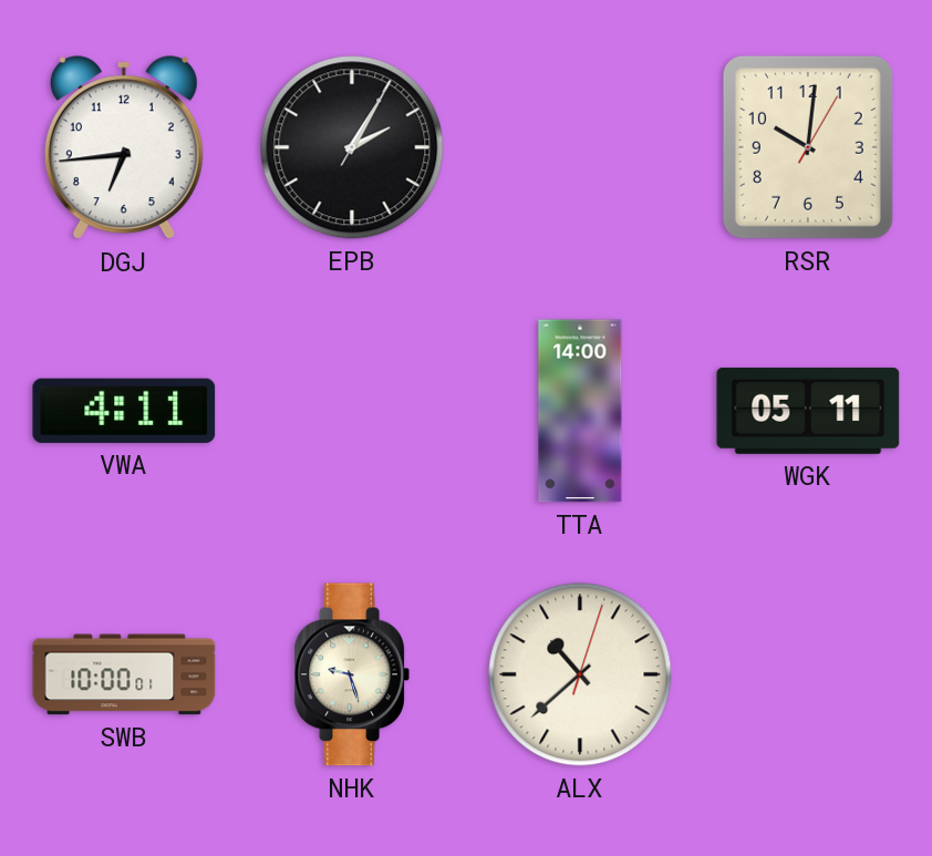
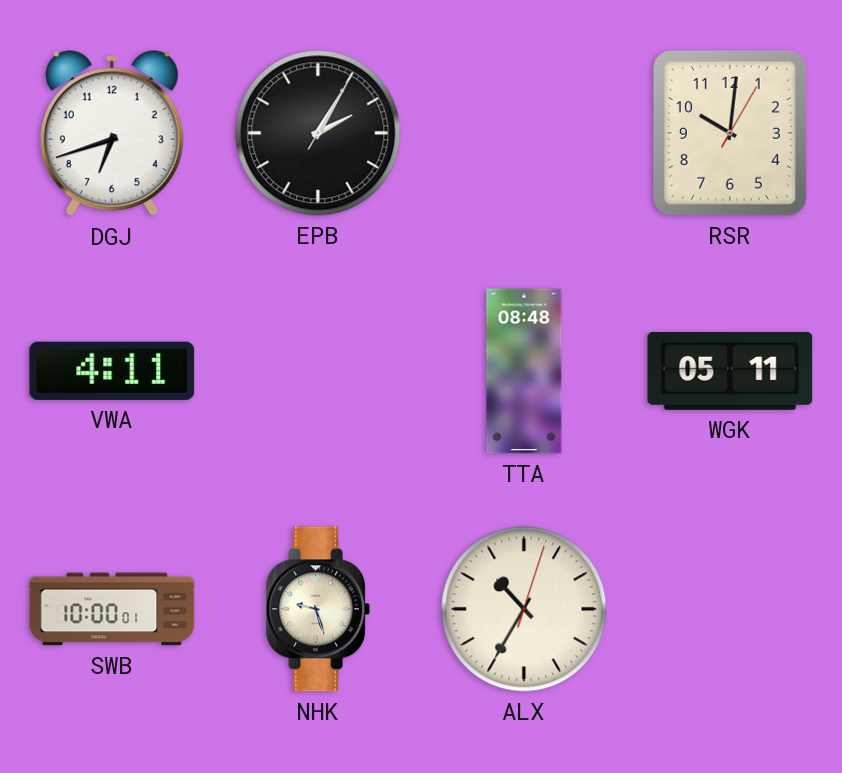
DGJ: 6:44 -> 6:42
TTA: 14:00 -> 08:48
ALX: 10:38 -> 10:35
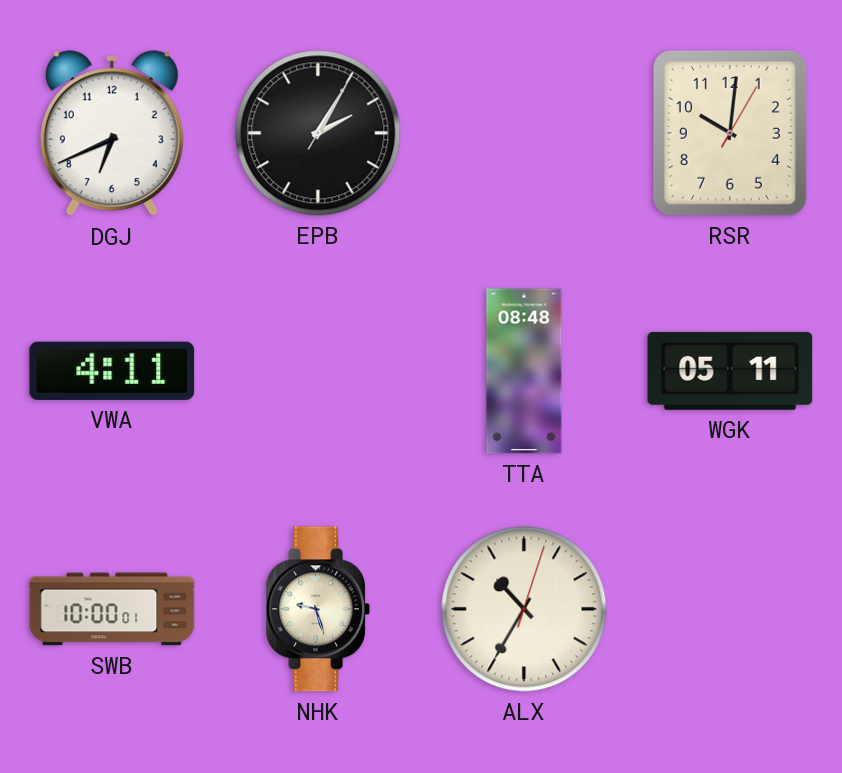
DGJ: 6:42 -> 6:41
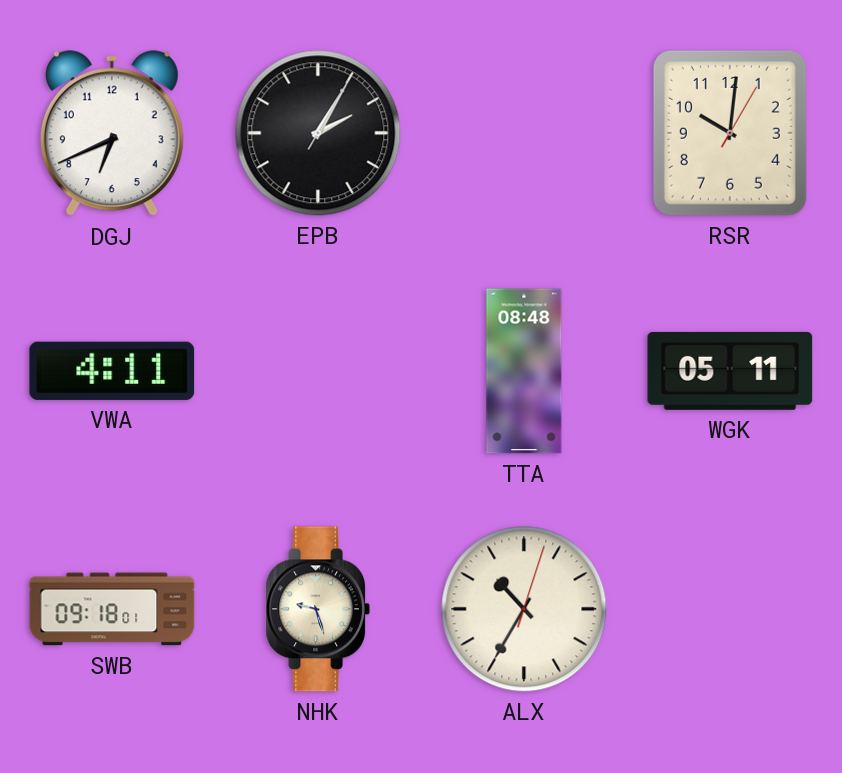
SWB: 10:00 -> 09:18
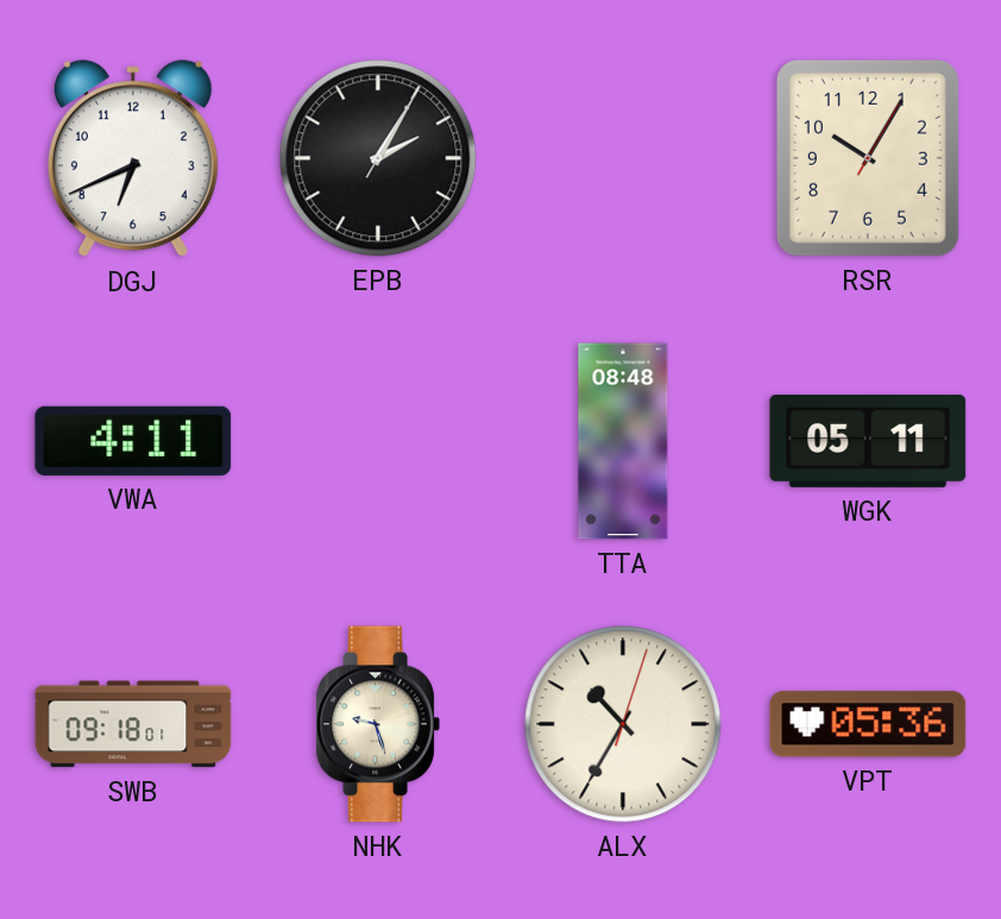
RSR: 10:01 -> 10:05
VPT: none -> 05:36
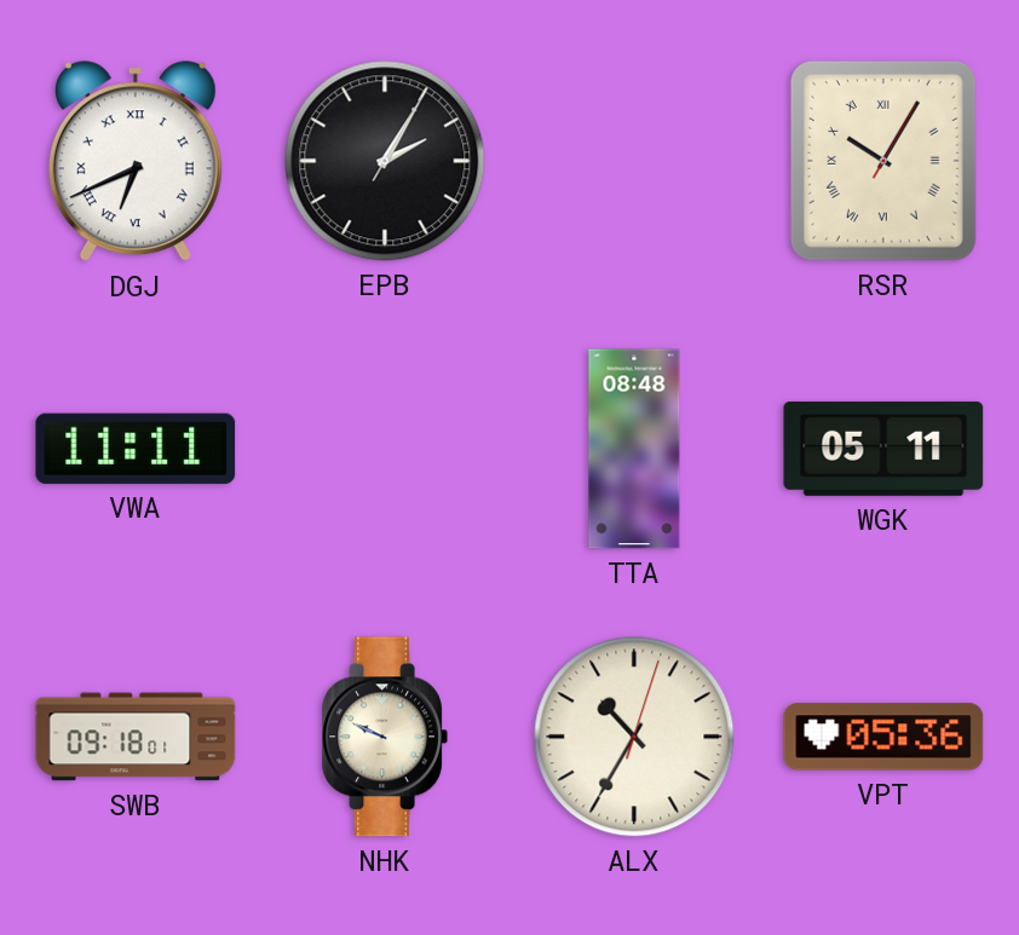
DGJ numerals: Arabic -> Roman
RSR numerals: Arabic -> Roman
VWA: 4:11 -> 11:11
NHK: 9:27 -> 9:49
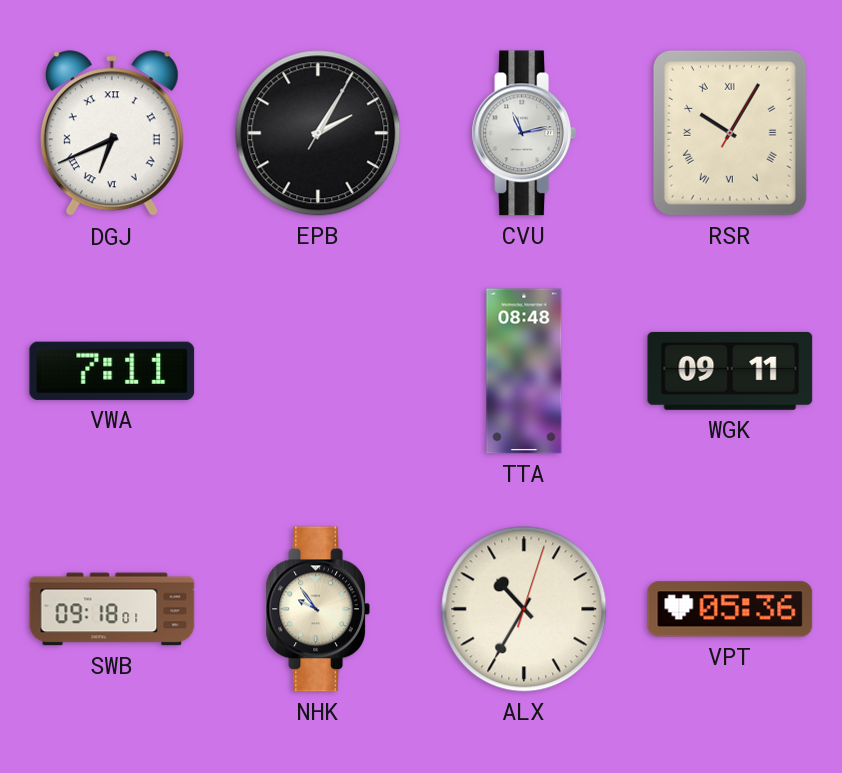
CVU: none -> 11:13
VWA: 11:11 -> 7:11
WGK: 05:11 -> 09:11
NHK: 9:49 -> 9:54
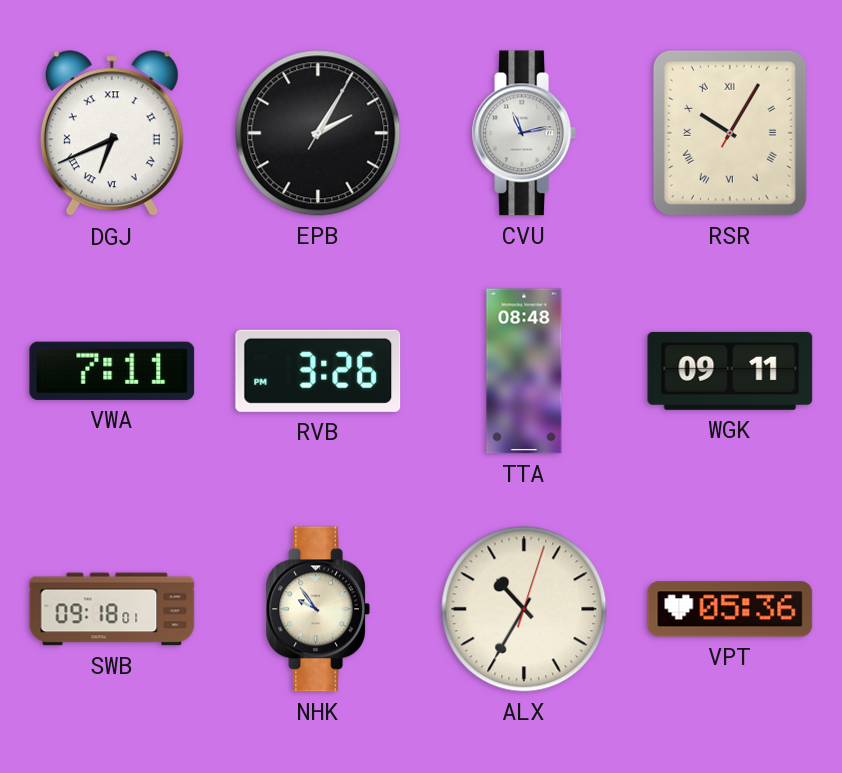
RVB: none -> 3:26
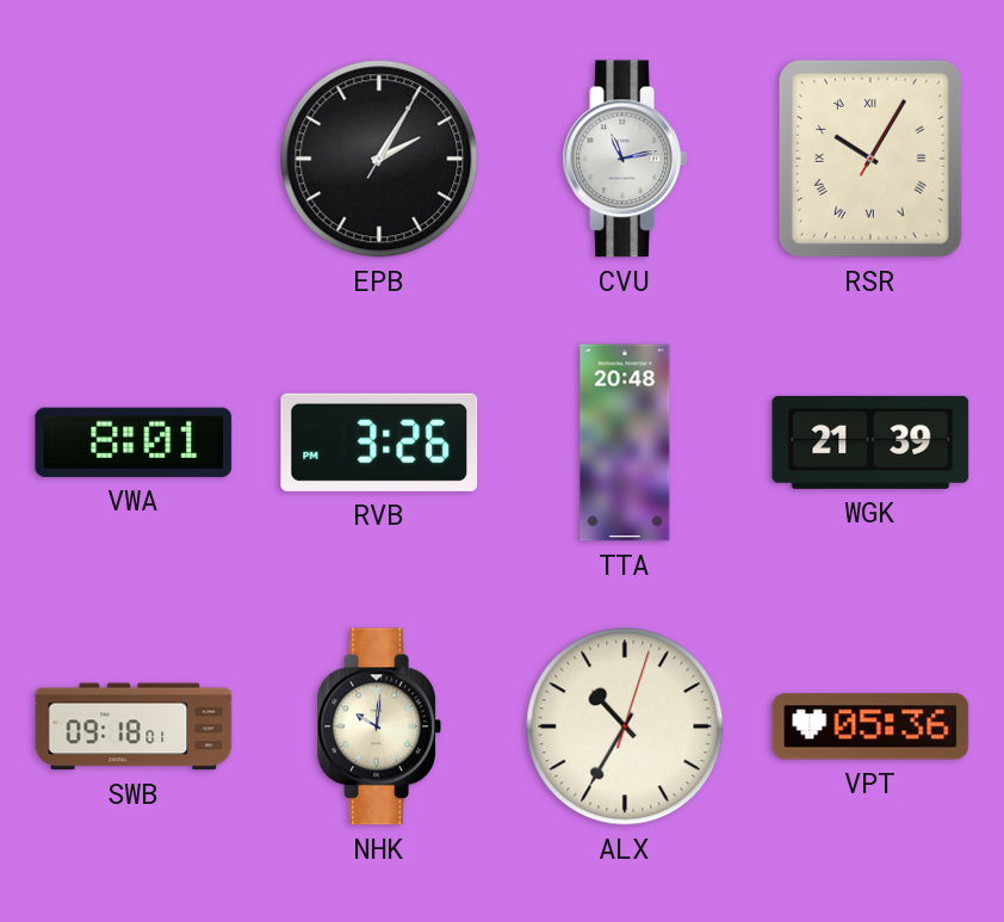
DGJ: 6:41 -> none
VWA: 7:11 -> 8:01
TTA: 08:48 -> 20:48
WGK: 09:11 -> 21:39
NHK: 9:54 -> 10:01
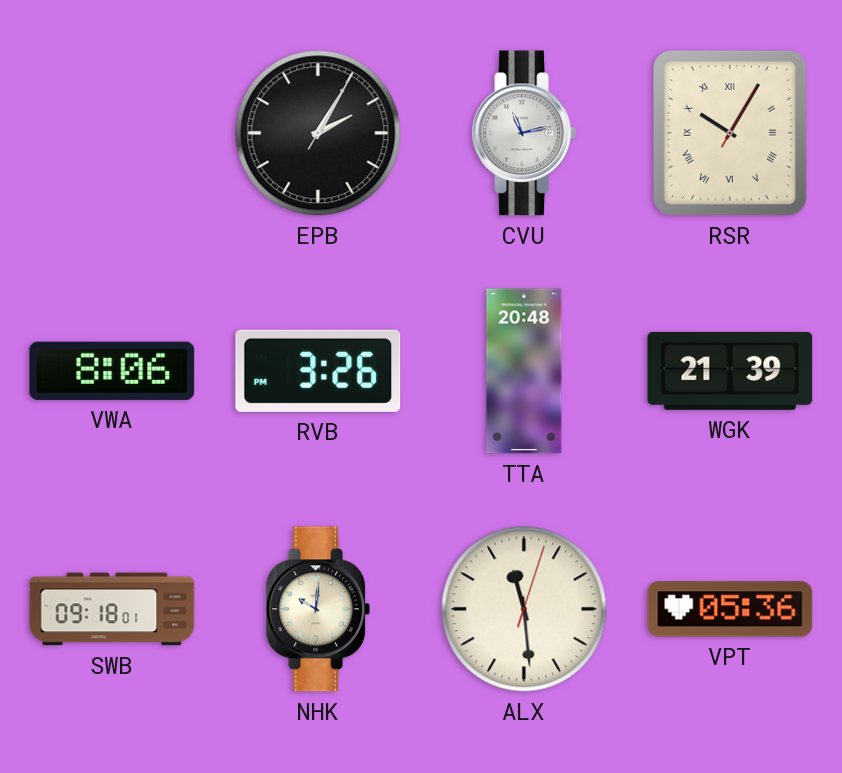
VWA: 8:01 -> 8:06
ALX: 10:35 -> 11:29
